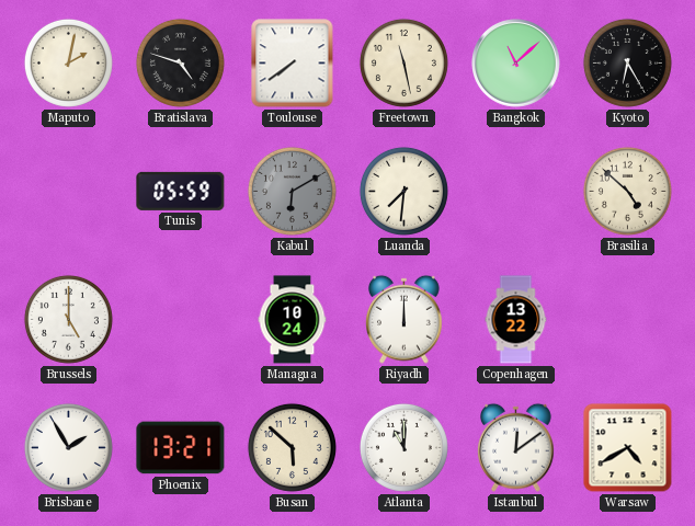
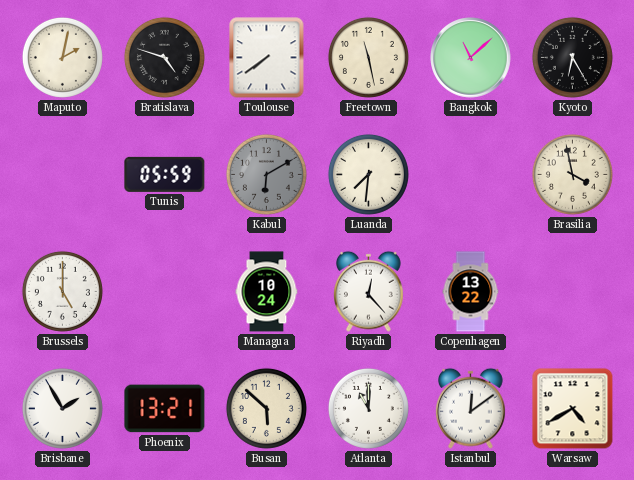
Brasilia: 4:52 -> 3:58
Riyadh: 12:00 -> 12:23
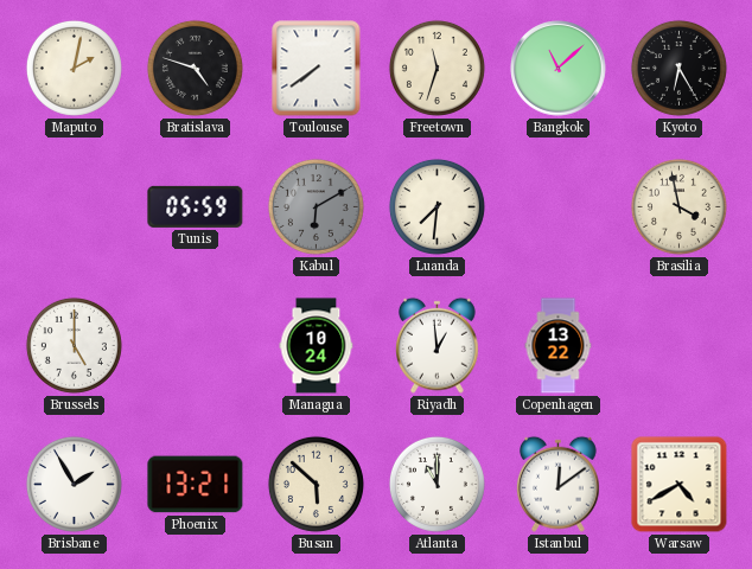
Freetown: 11:28 -> 11:33
Riyadh: 12:23 -> 12:59
